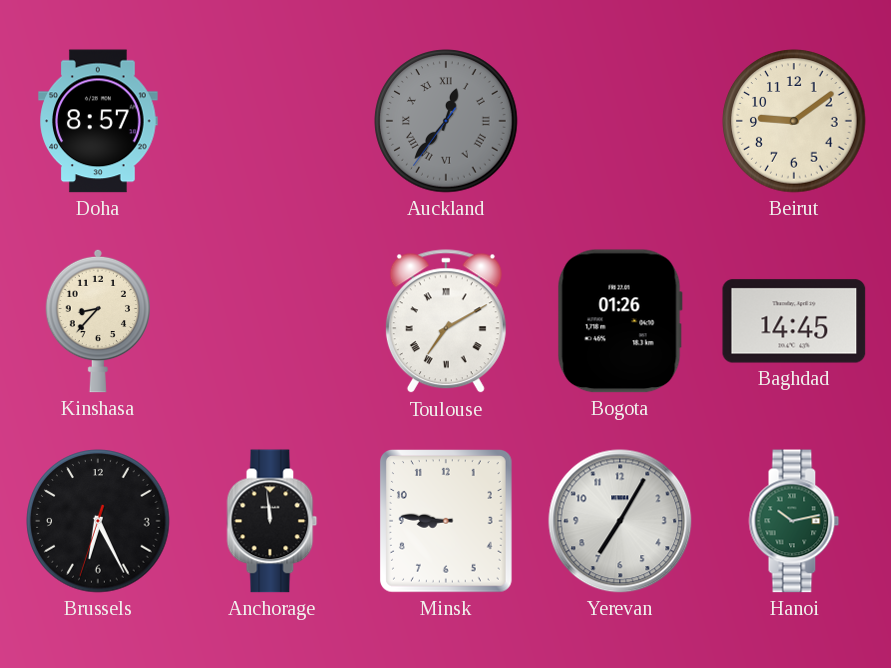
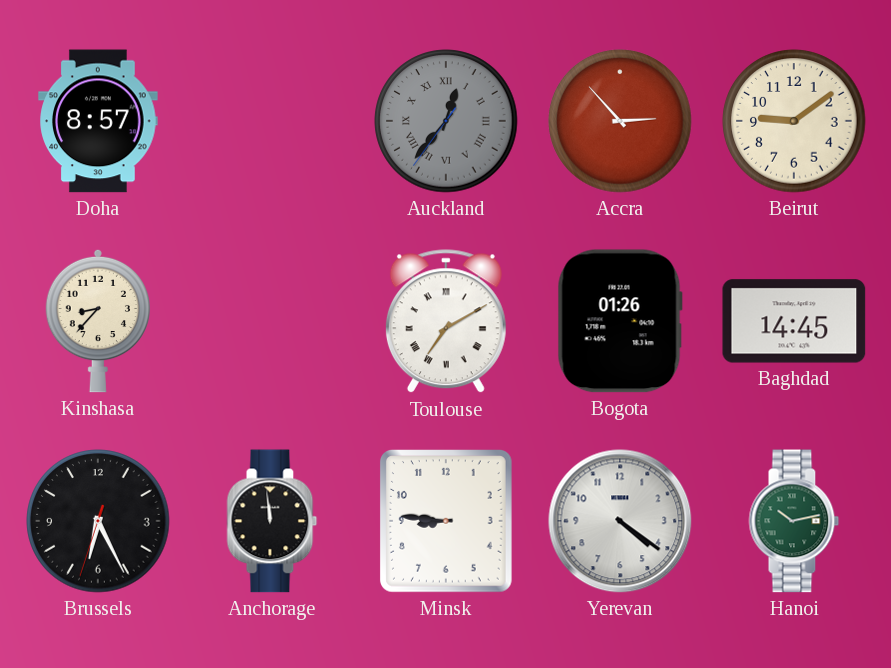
Accra: none -> 2:53
Yerevan: 7:05 -> 4:21
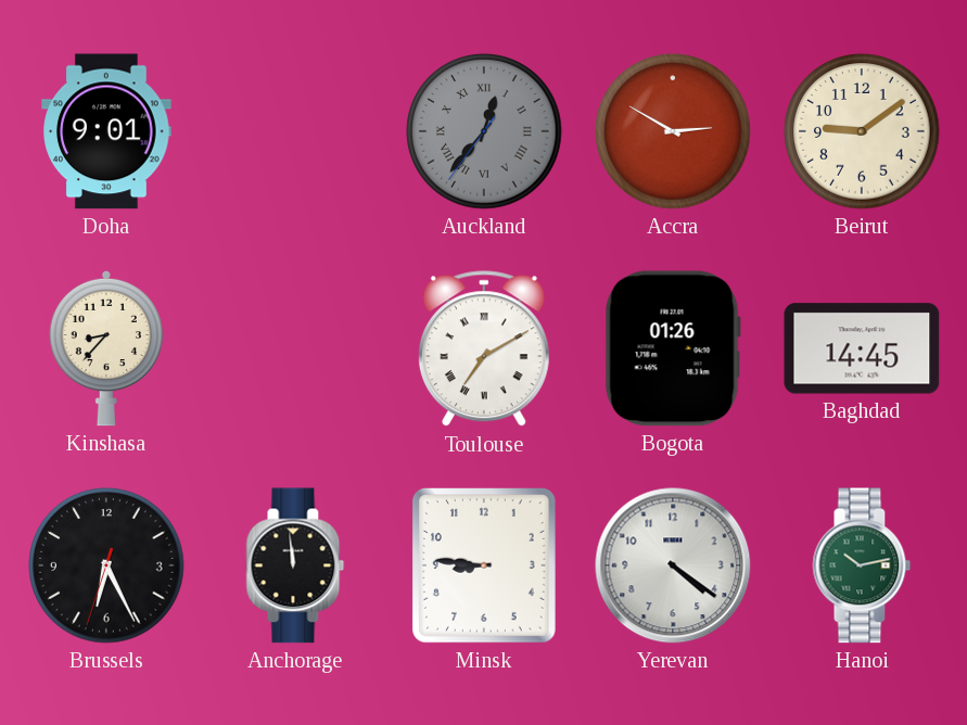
Doha: 8:57 -> 9:01
Accra: 2:53 -> 2:50
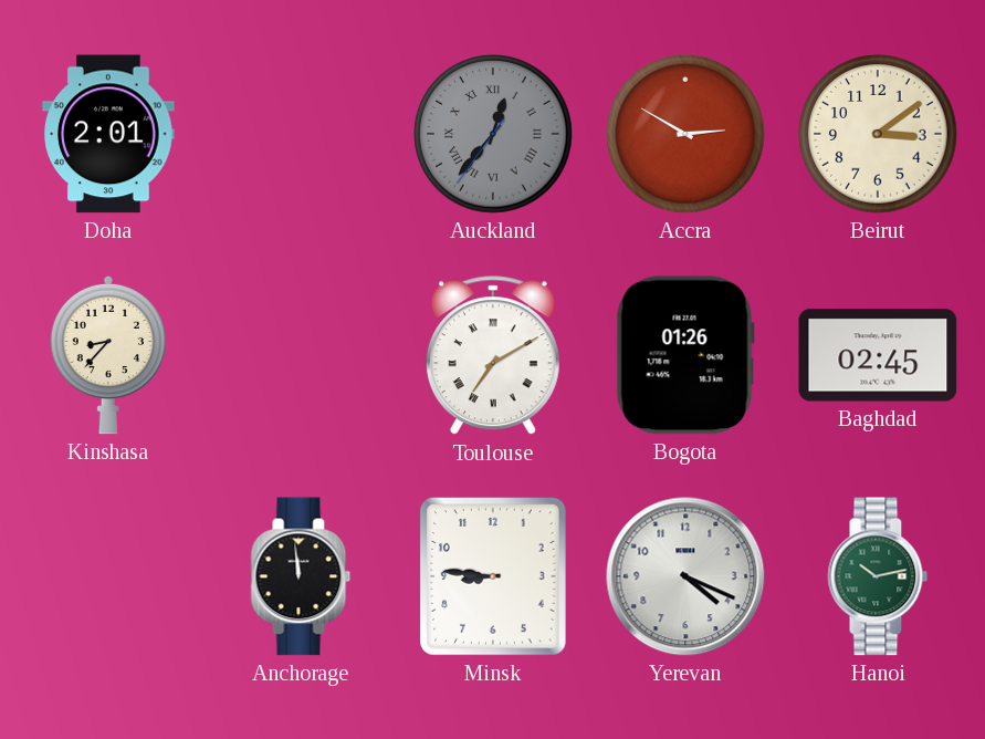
Doha: 9:01 -> 2:01
Beirut: 9:09 -> 3:09
Baghdad: 14:45 -> 02:45
Brussels: 6:25 -> none
Yerevan: 4:21 -> 4:19
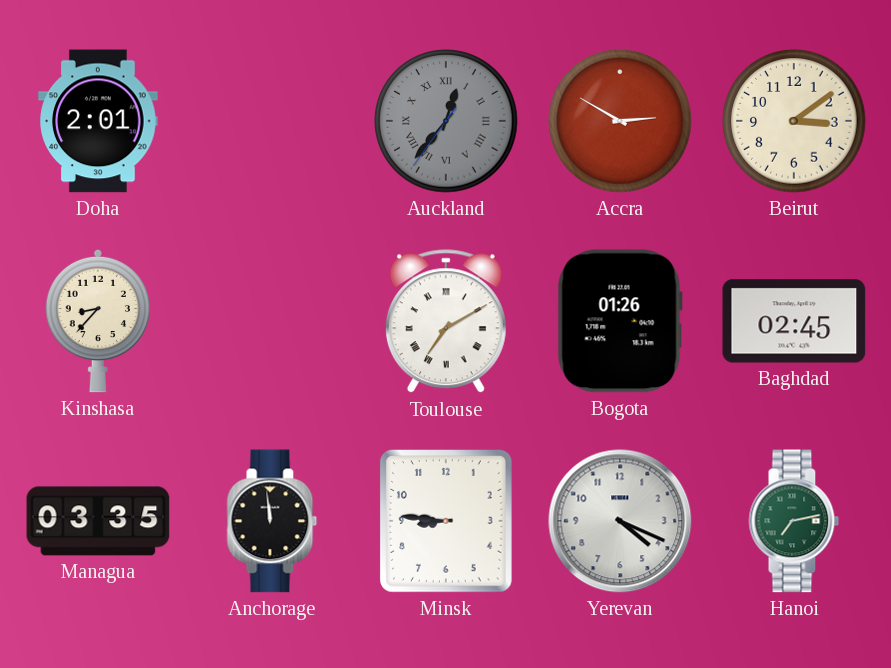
Managua: none -> 03:35
Hanoi: 10:13 -> 7:13
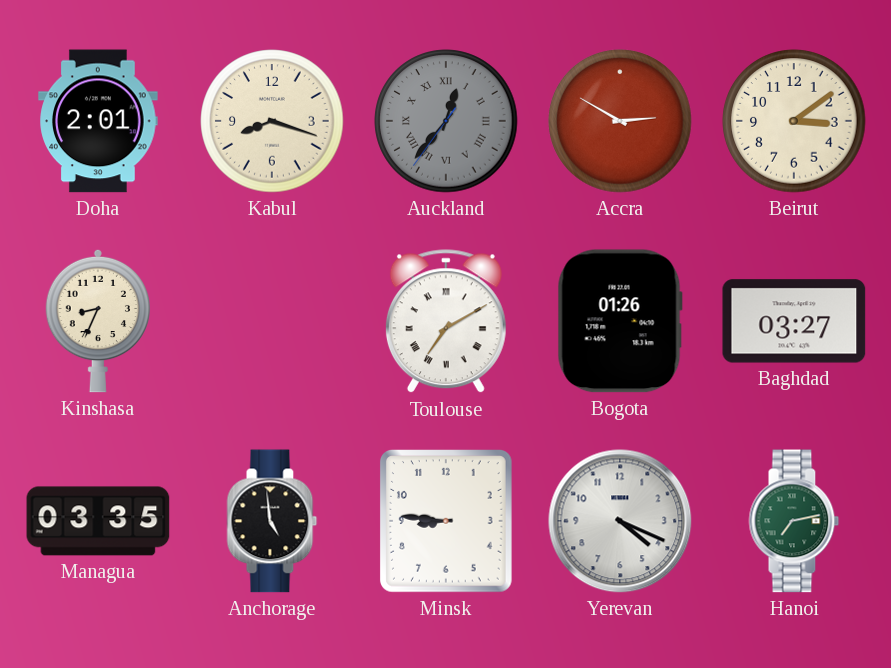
Kabul: none -> 8:18
Kinshasa: 8:37 -> 8:34
Baghdad: 02:45 -> 03:27
Anchorage: 11:59 -> 4:59
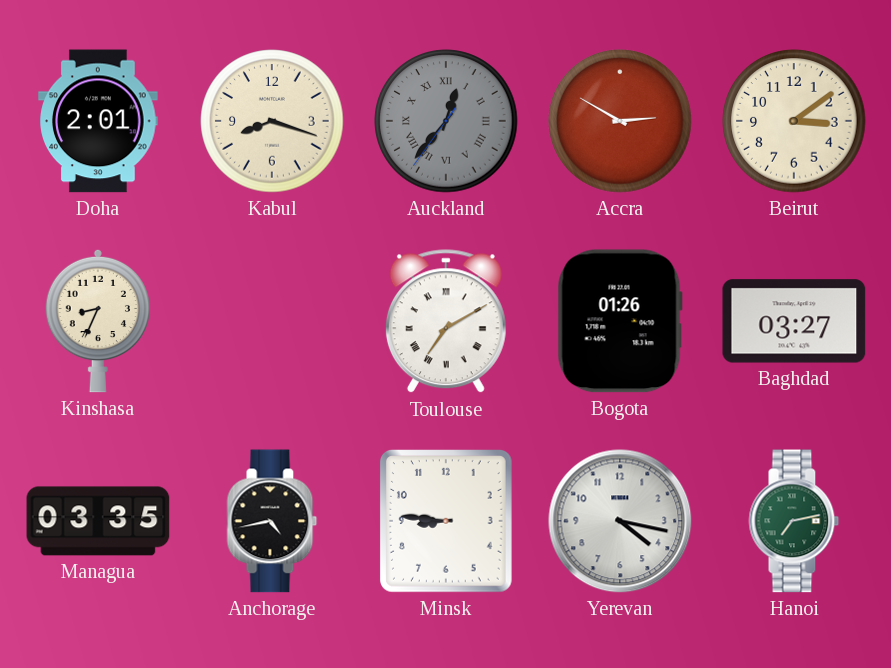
Anchorage: 4:59 -> 4:43
Yerevan: 4:19 -> 4:17
